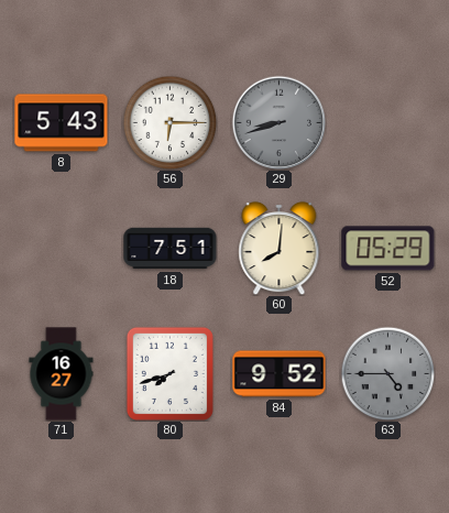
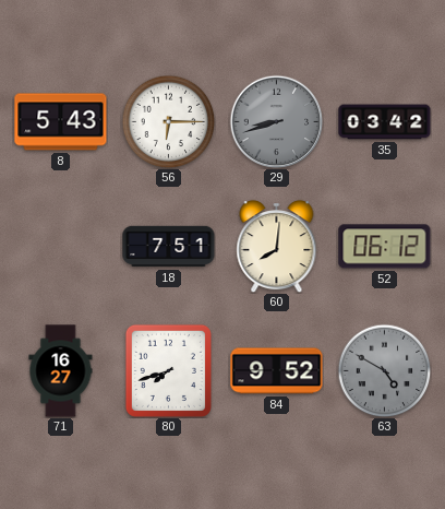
35: none -> 03:42
52: 05:29 -> 06:12
63: 4:45 -> 4:50
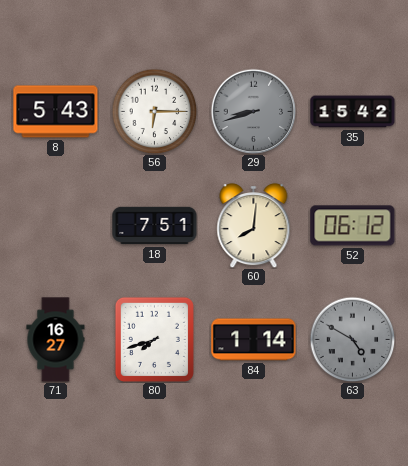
35: 03:42 -> 15:42
84: 9:52 -> 1:14
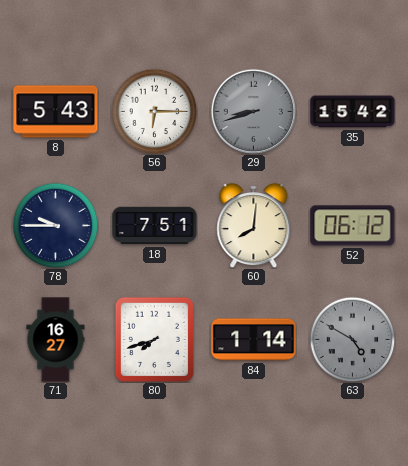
78: none -> 9:45
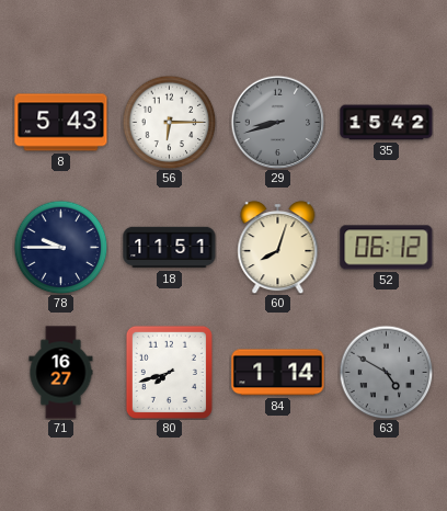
18: 7:51 -> 11:51
60: 8:01 -> 8:03
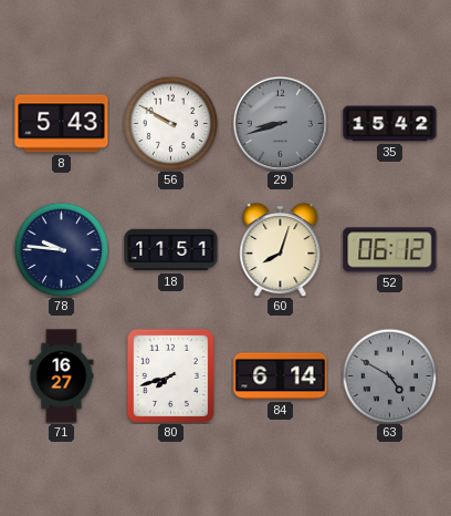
56: 6:15 -> 9:50
78: 9:45 -> 9:46
84: 1:14 -> 6:14
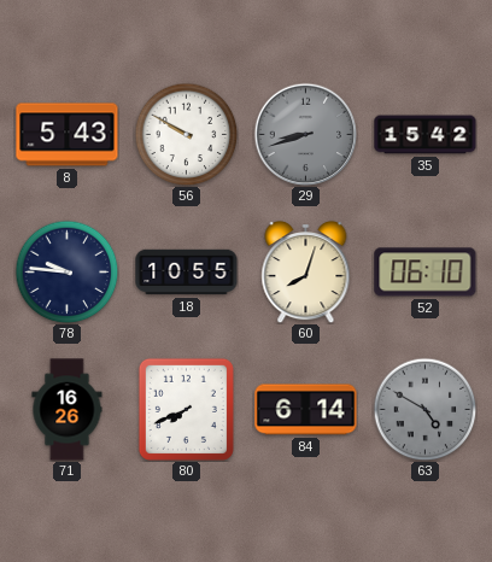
18: 11:51 -> 10:55
52: 06:12 -> 06:10
71: 16:27 -> 16:26
80: 7:42 -> 7:41
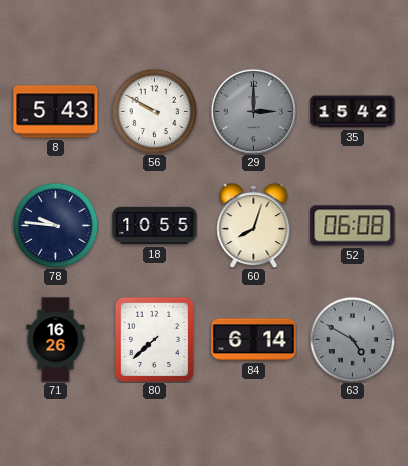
29: 8:42 -> 3:00
52: 06:10 -> 06:08
80: 7:41 -> 7:38
